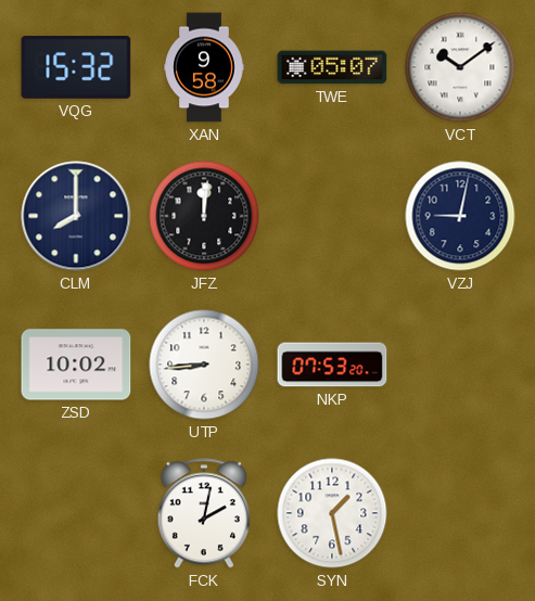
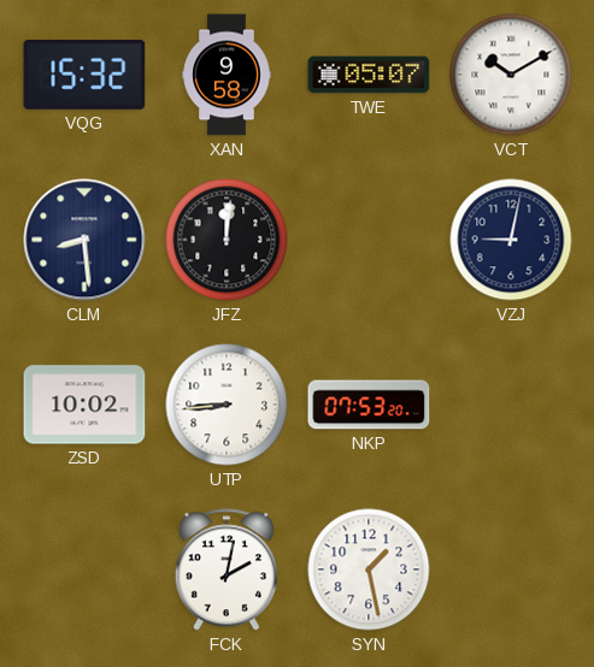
VCT: 10:09 -> 10:10
CLM: 8:00 -> 8:29
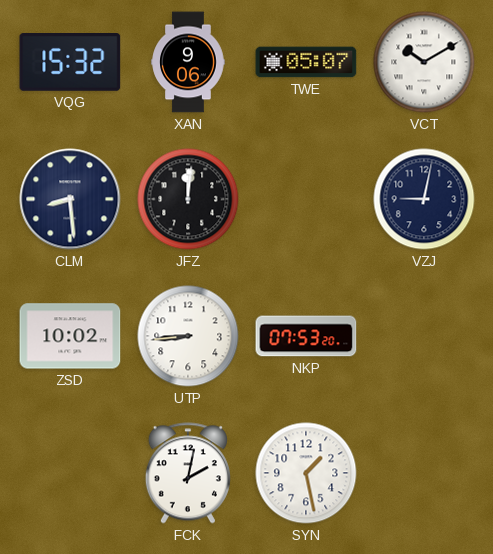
XAN: 9:58 -> 9:06
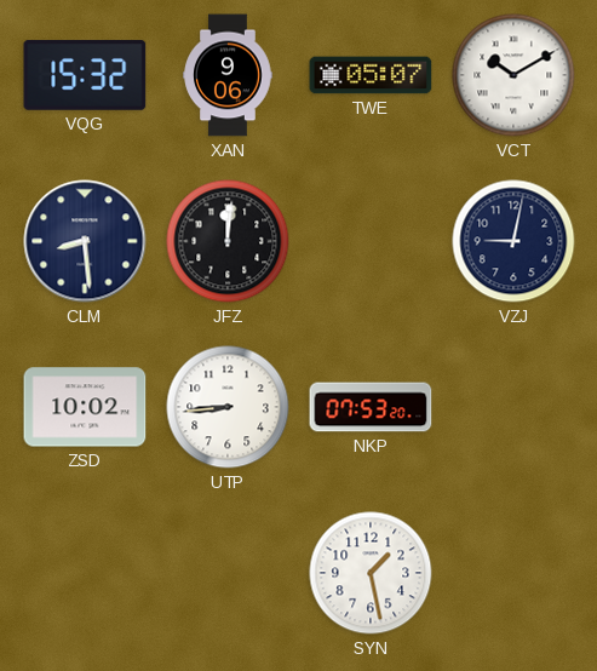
FCK: 2:02 -> none
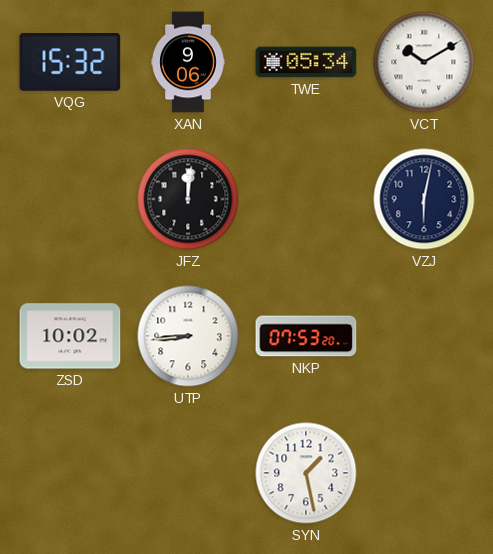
TWE: 05:07 -> 05:34
CLM: 8:29 -> none
VZJ: 9:02 -> 6:02
